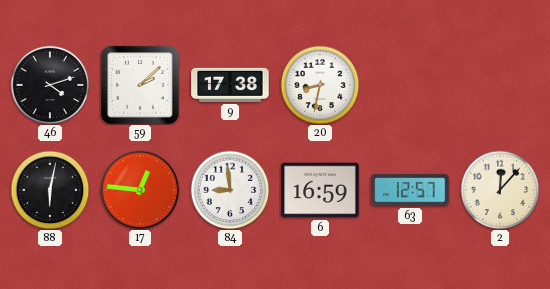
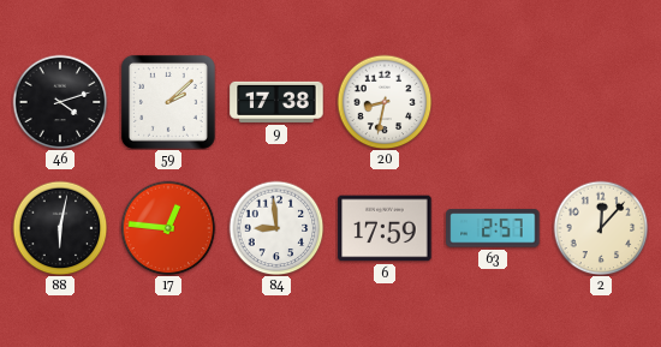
6: 16:59 -> 17:59
63: 12:57 -> 2:57
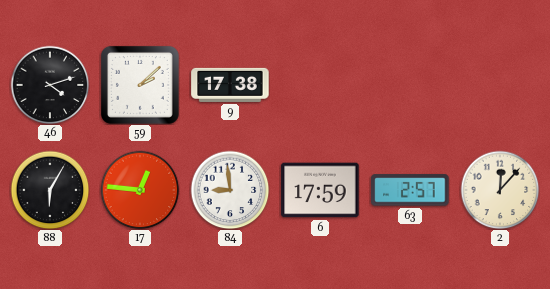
20: 8:32 -> none
88: 6:02 -> 6:05
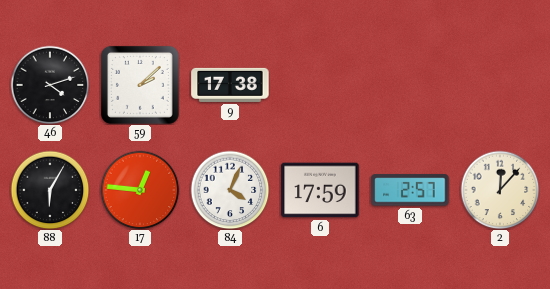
84: 8:59 -> 4:04
